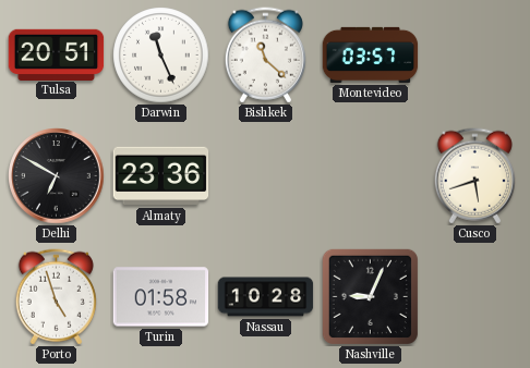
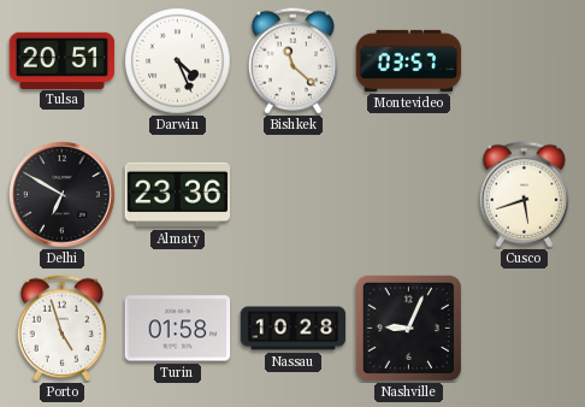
Darwin: 11:26 -> 4:26
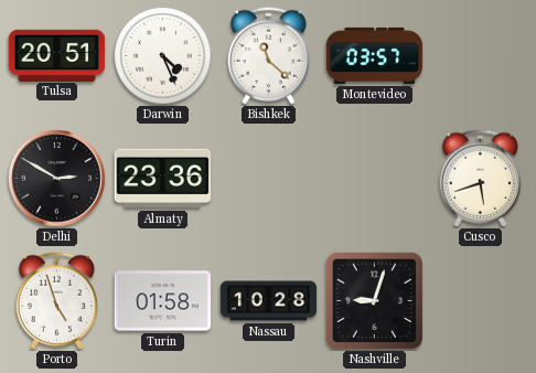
Delhi: 6:50 -> 2:50
Nashville: 9:04 -> 9:03
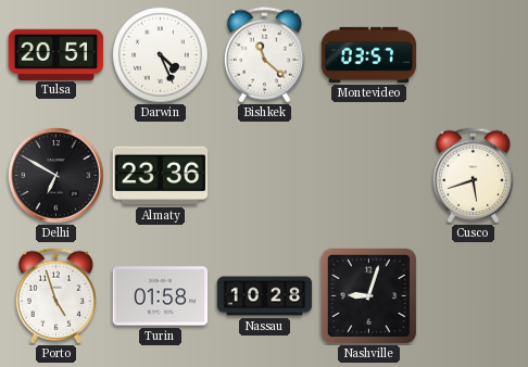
Delhi: 2:50 -> 6:50
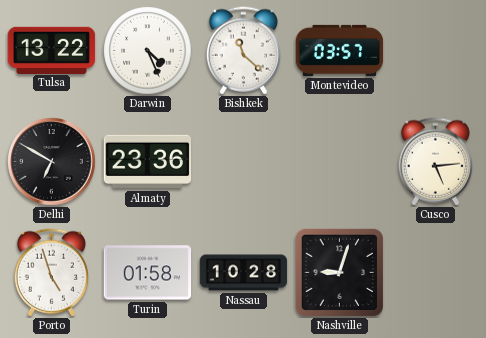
Tulsa: 20:51 -> 13:22
Cusco: 5:42 -> 5:14
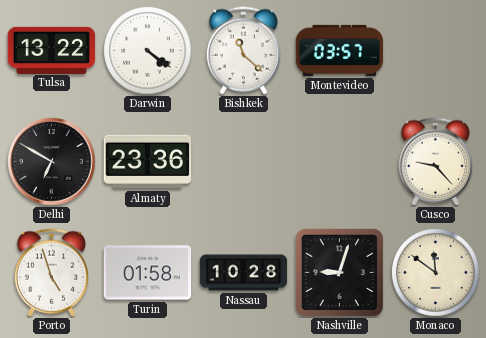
Darwin: 4:26 -> 4:21
Cusco: 5:14 -> 9:23
Monaco: none -> 11:51
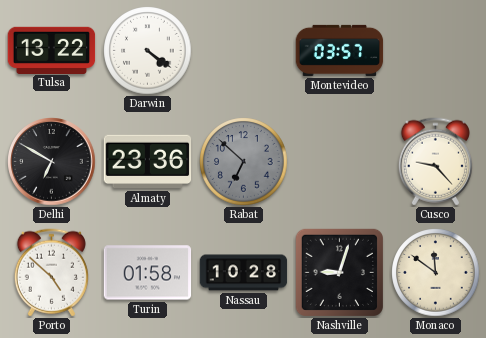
Bishkek: 11:22 -> none
Rabat: none -> 6:52
Porto: 4:57 -> 4:52
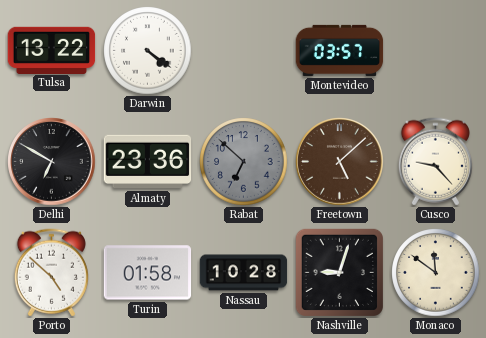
Freetown: none -> 5:08
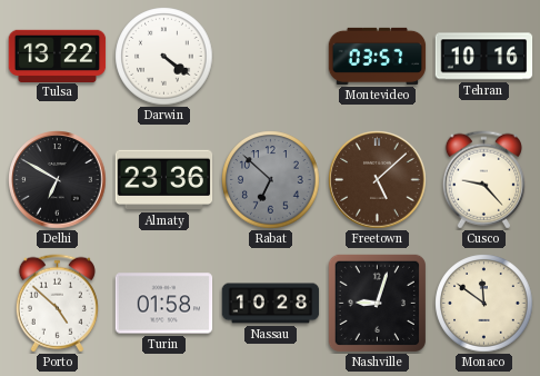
Tehran: none -> 10:16
